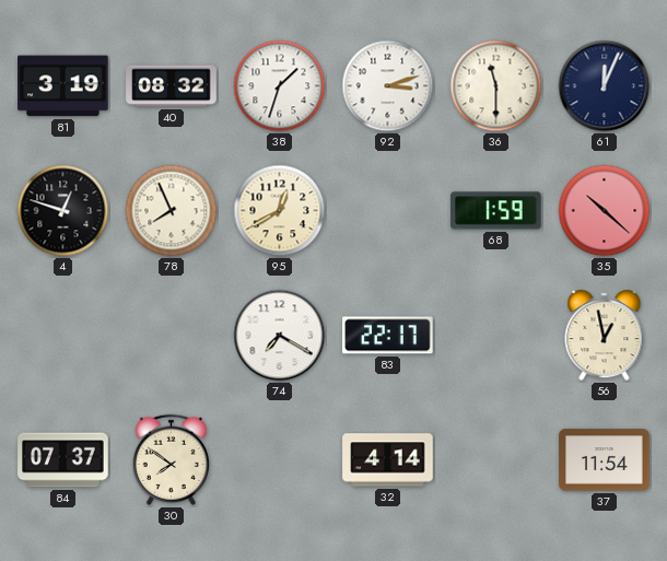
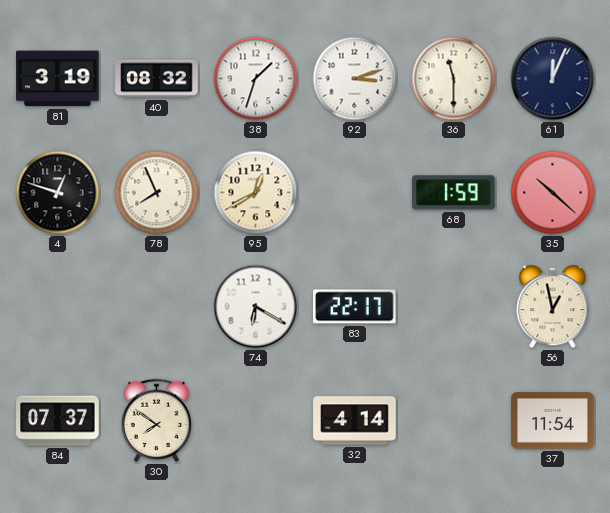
74: 7:20 -> 6:20
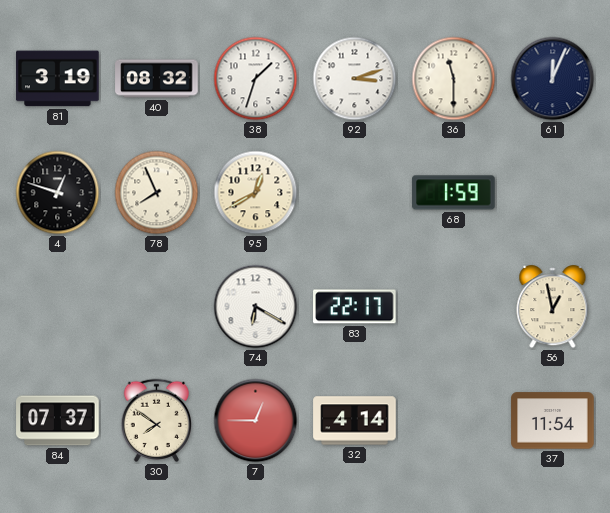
35: 10:22 -> none
7: none -> 12:45
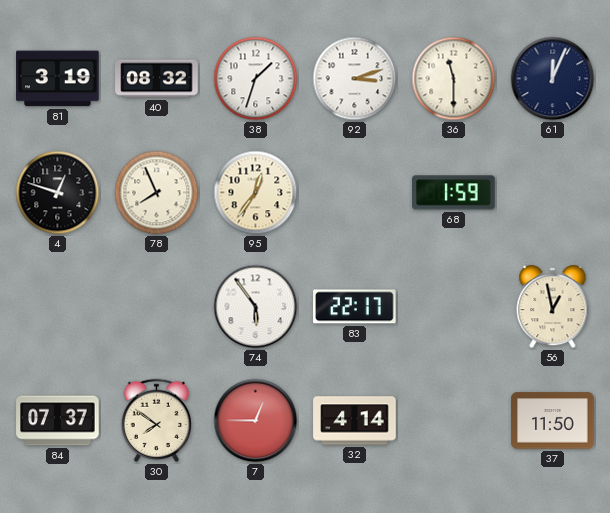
95: 12:40 -> 12:36
74: 6:20 -> 5:54
37: 11:54 -> 11:50
